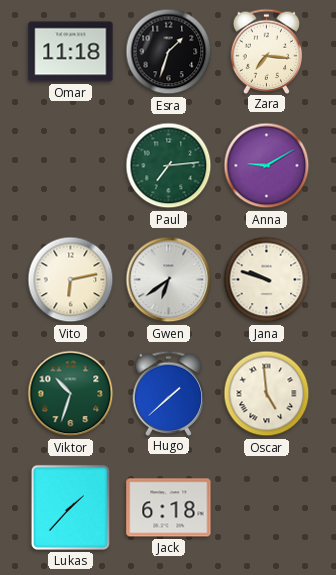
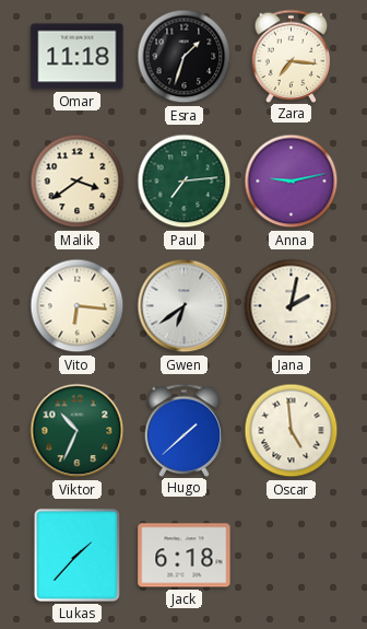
Malik: none -> 3:39
Anna: 9:10 -> 9:13
Vito: 6:13 -> 6:16
Jana: 9:48 -> 2:02
Viktor: 10:33 -> 10:34
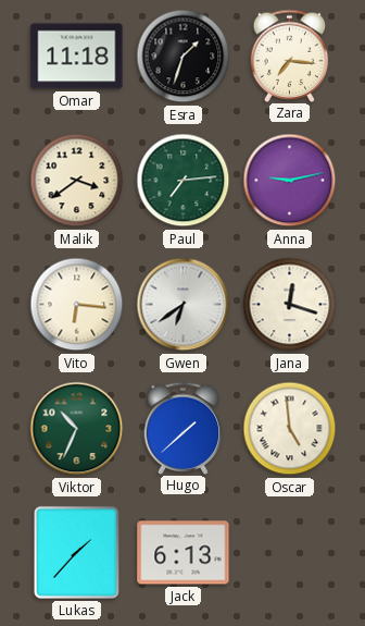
Jana: 2:02 -> 12:18
Jack: 6:18 -> 6:13
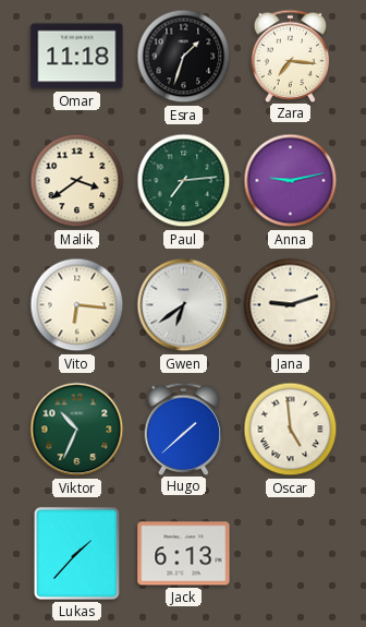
Jana: 12:18 -> 9:12
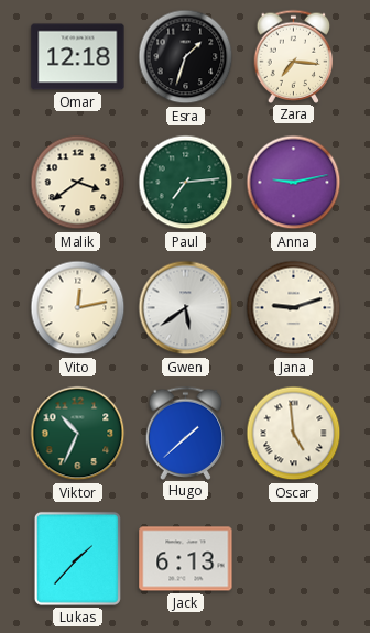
Omar: 11:18 -> 12:18
Vito: 6:16 -> 12:13
Gwen: 6:39 -> 5:39
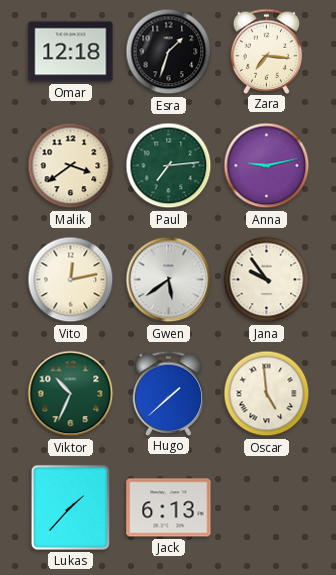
Jana: 9:12 -> 9:54
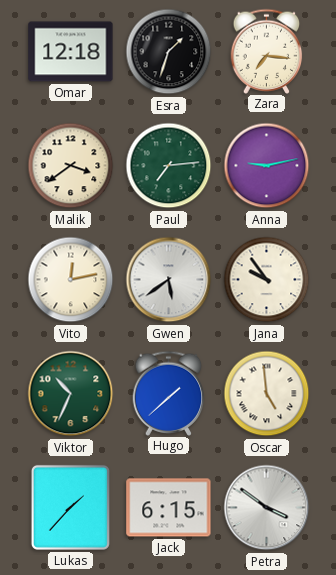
Jack: 6:13 -> 6:15
Petra: none -> 3:51
